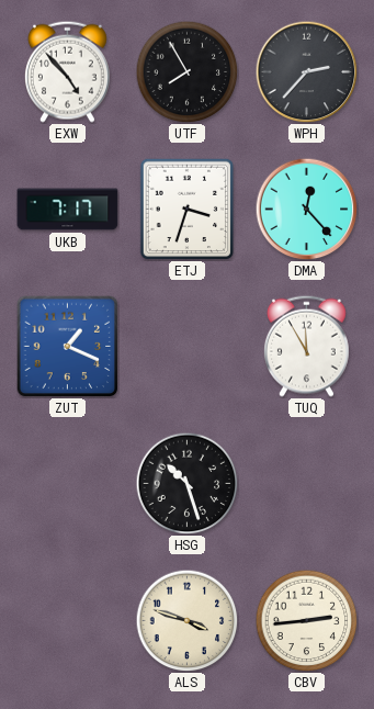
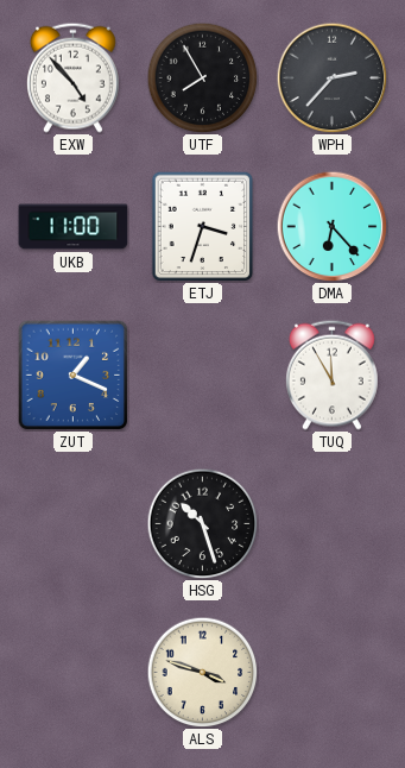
UKB: 7:17 -> 11:00
DMA: 12:23 -> 6:23
CBV: 2:44 -> none
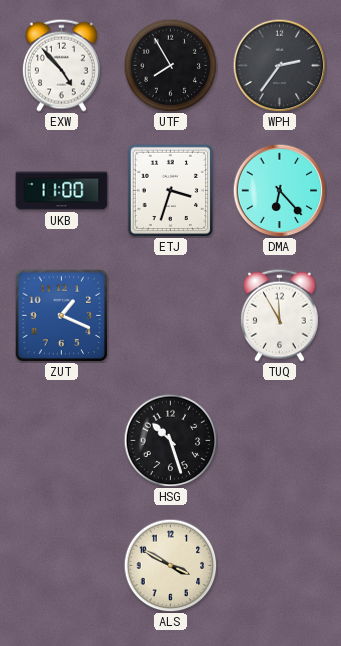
WPH: 2:37 -> 2:36
ALS: 3:48 -> 3:50
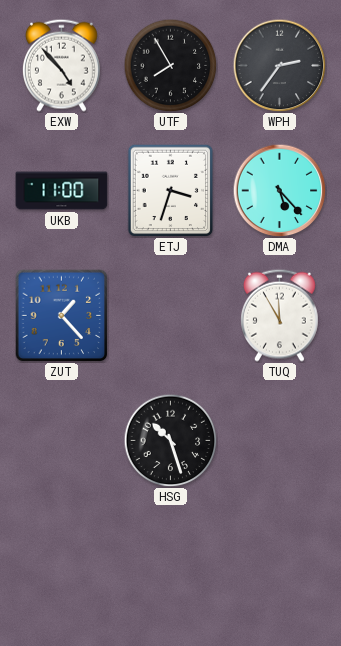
DMA: 6:23 -> 5:23
ZUT: 1:19 -> 1:23
ALS: 3:50 -> none
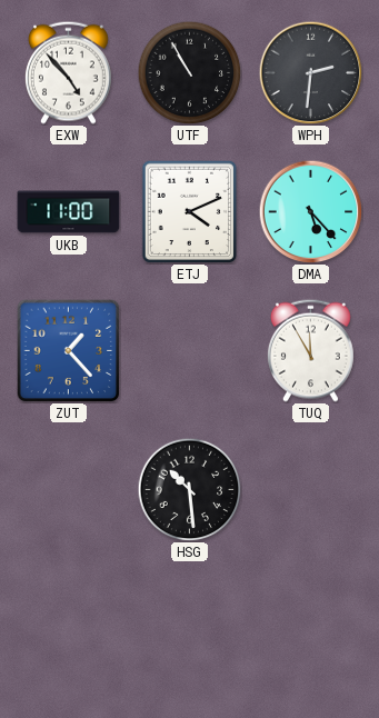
UTF: 7:55 -> 10:55
WPH: 2:36 -> 2:31
ETJ: 3:33 -> 4:11
HSG: 10:27 -> 10:29
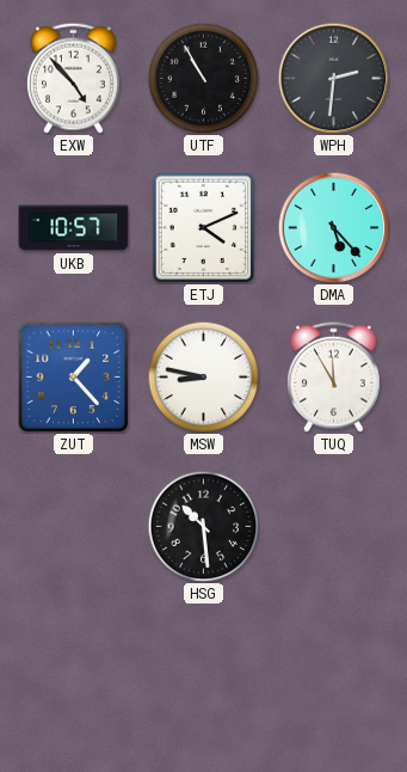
UKB: 11:00 -> 10:57
MSW: none -> 8:47
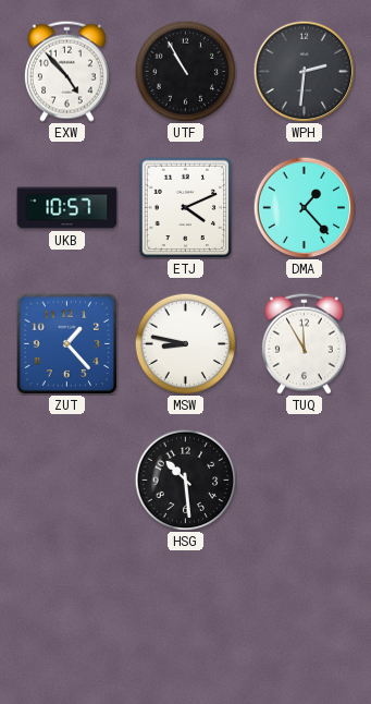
DMA: 5:23 -> 1:23
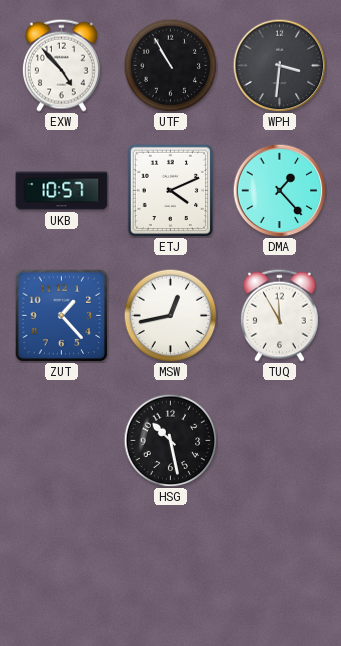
WPH: 2:31 -> 3:31
MSW: 8:47 -> 12:43
HSG: 10:29 -> 10:28
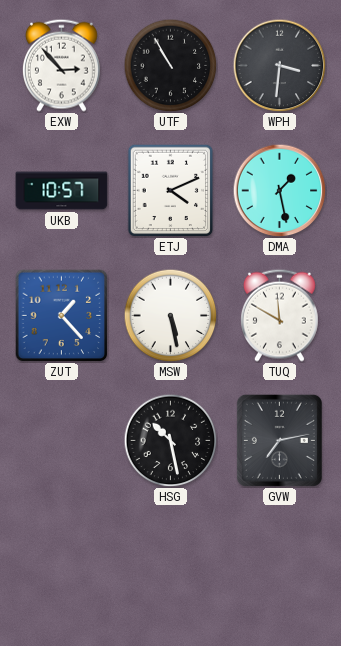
EXW: 4:53 -> 2:53
DMA: 1:23 -> 1:28
MSW: 12:43 -> 5:28
TUQ: 11:55 -> 11:50
GVW: none -> 7:13
